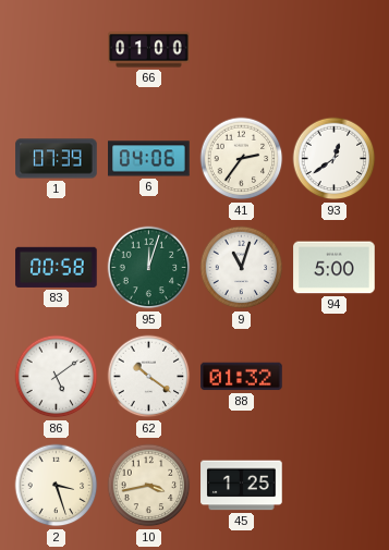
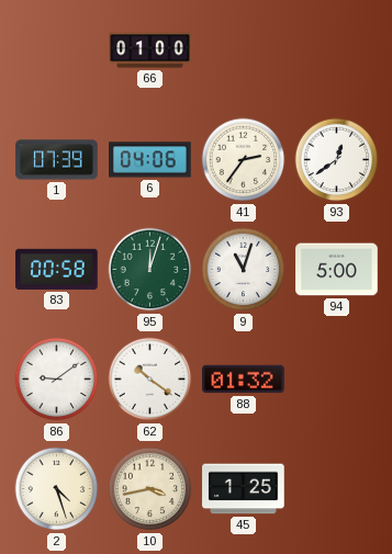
86: 5:09 -> 9:09
2: 3:27 -> 4:27
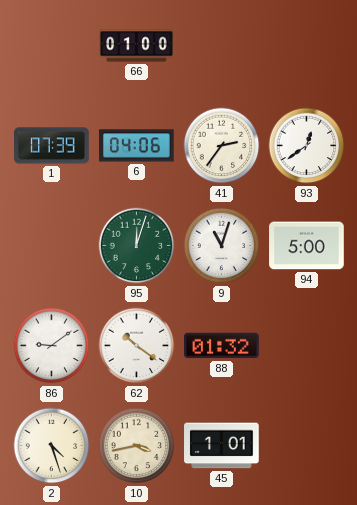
83: 00:58 -> none
45: 1:25 -> 1:01
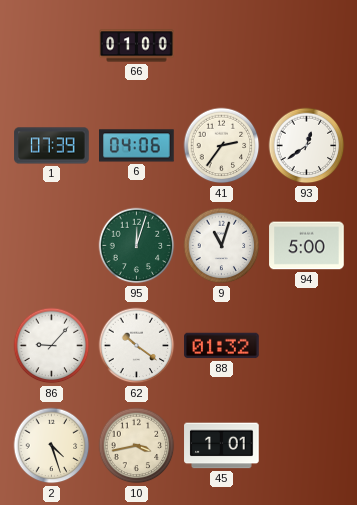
86: 9:09 -> 9:07
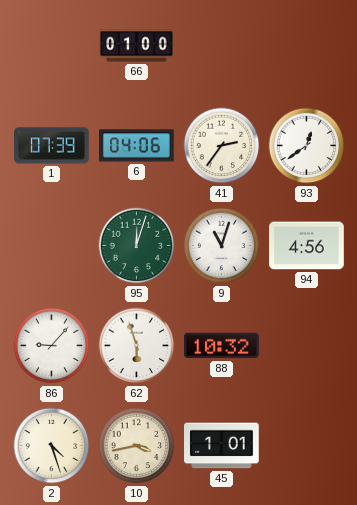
94: 5:00 -> 4:56
62: 10:21 -> 5:57
88: 01:32 -> 10:32
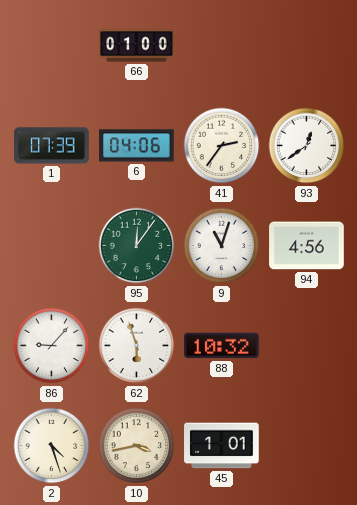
95: 12:03 -> 12:06
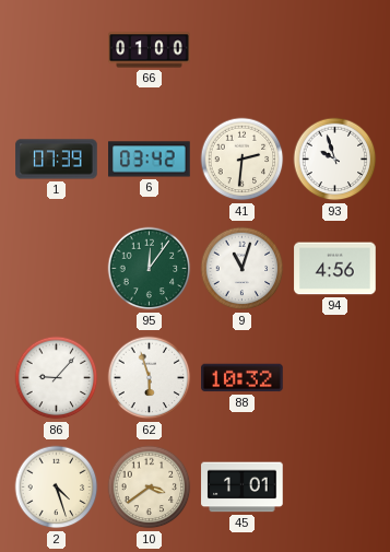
6: 04:06 -> 03:42
41: 2:36 -> 2:31
93: 12:39 -> 9:57
10: 3:43 -> 3:39
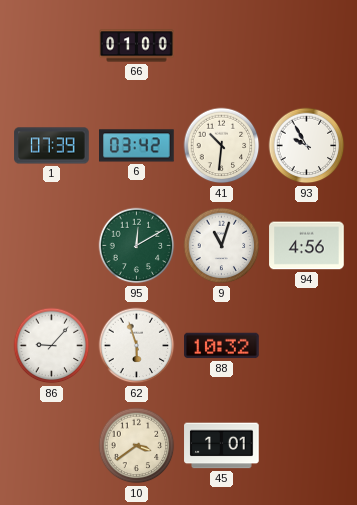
41: 2:31 -> 10:31
93: 9:57 -> 9:55
95: 12:06 -> 12:10
2: 4:27 -> none
